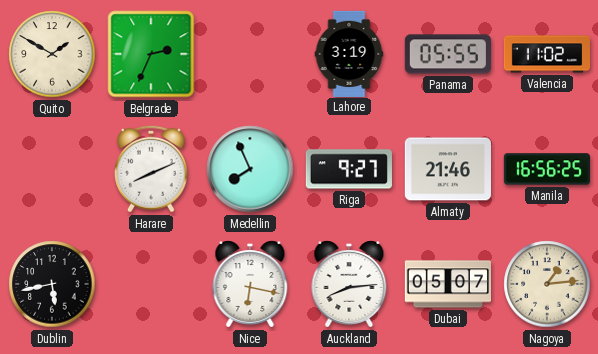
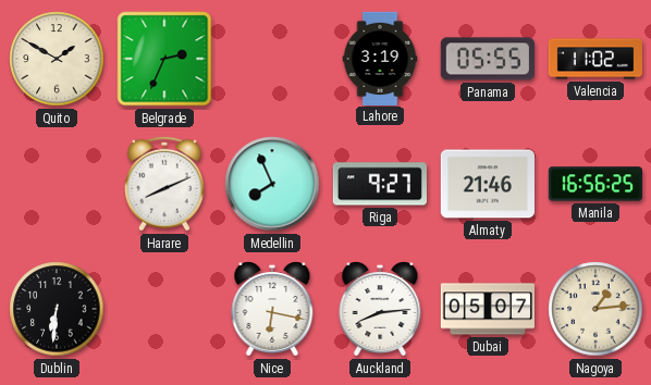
Dublin: 5:43 -> 6:31
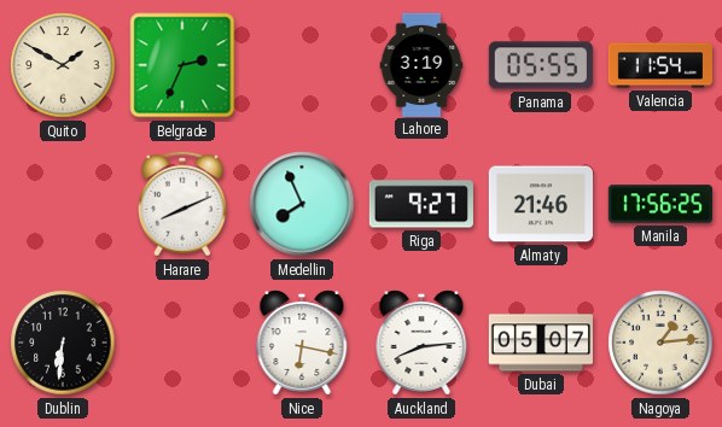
Valencia: 11:02 -> 11:54
Manila: 16:56 -> 17:56
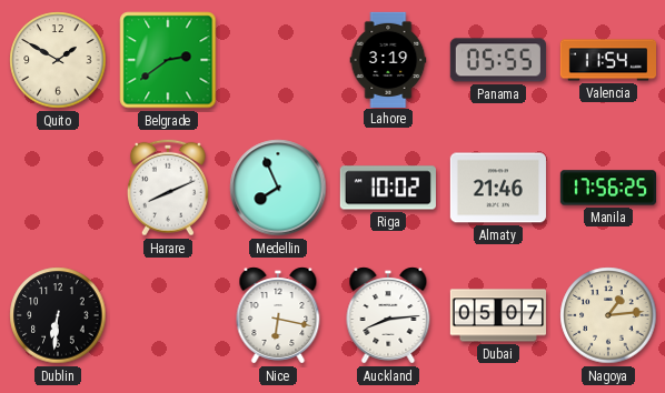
Belgrade: 2:34 -> 2:39
Riga: 9:27 -> 10:02
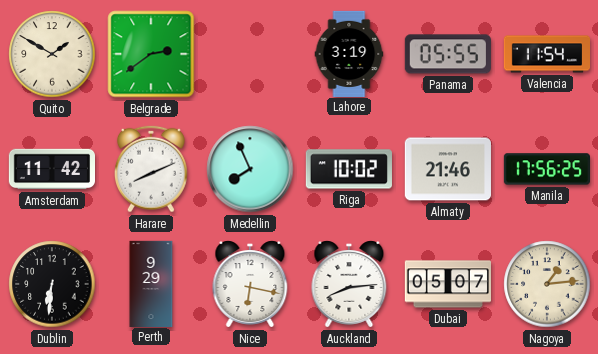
Amsterdam: none -> 11:42
Perth: none -> 9:29
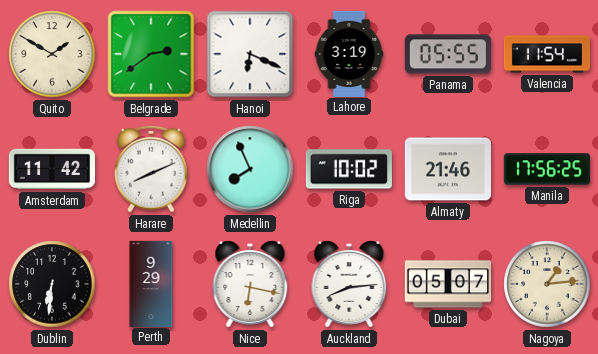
Hanoi: none -> 6:19
